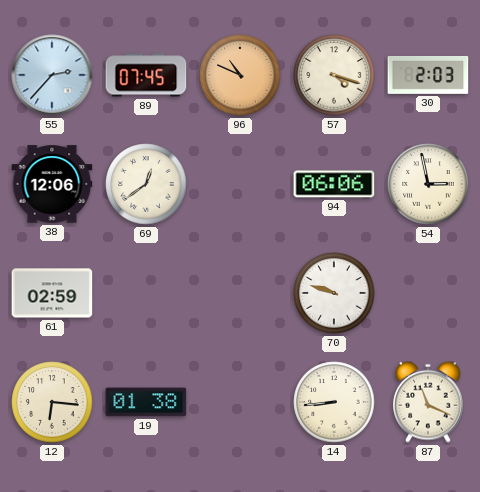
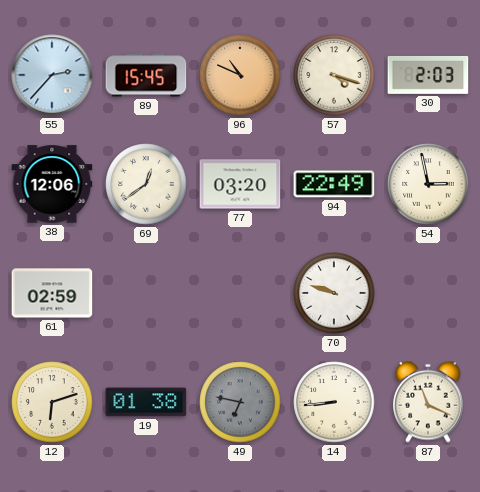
89: 07:45 -> 15:45
77: none -> 03:20
94: 06:06 -> 22:49
12: 6:16 -> 6:12
49: none -> 6:47
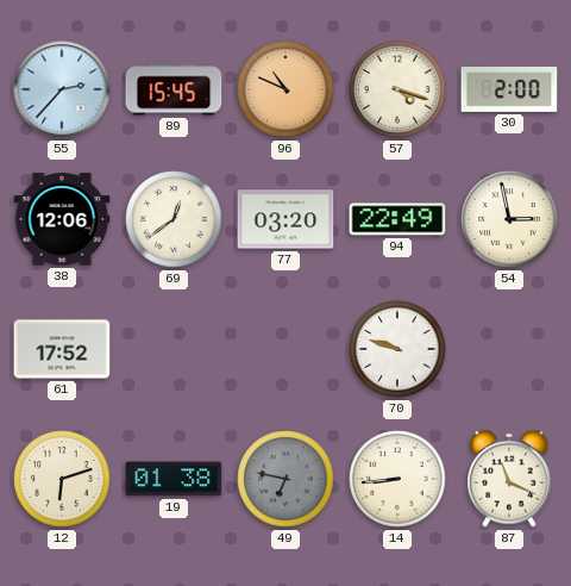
30: 2:03 -> 2:00
61: 02:59 -> 17:52
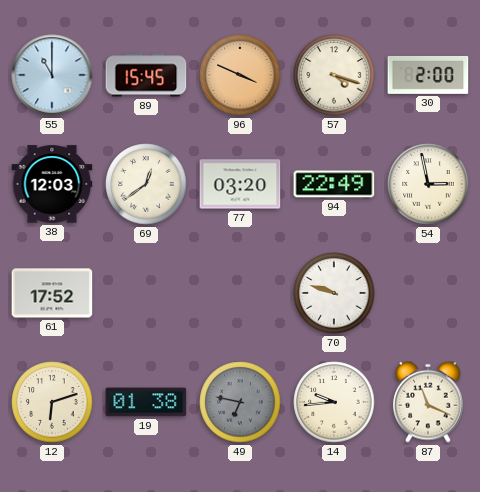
55: 2:37 -> 11:00
96: 10:49 -> 3:49
38: 12:06 -> 12:03
14: 8:44 -> 9:44
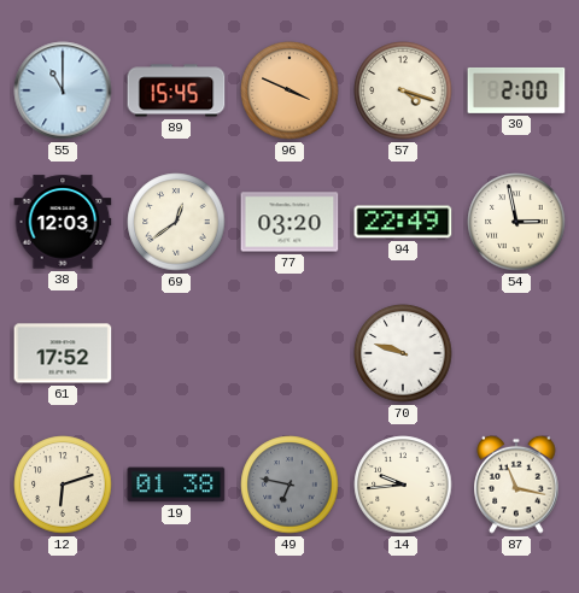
87: 11:19 -> 11:17
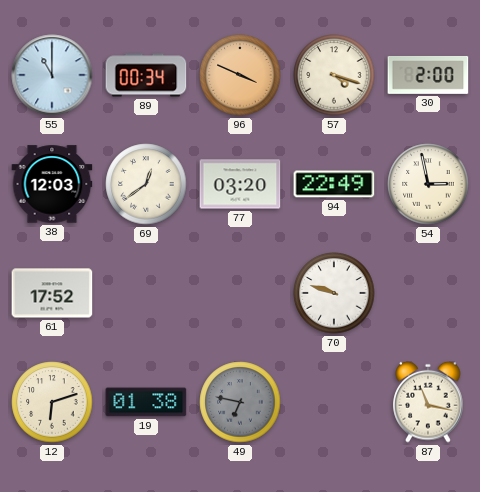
89: 15:45 -> 00:34
14: 9:44 -> none
